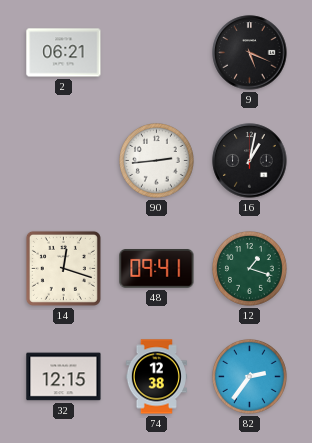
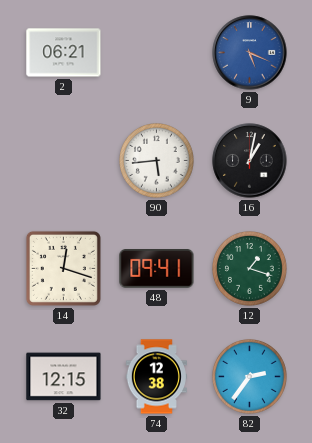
9 dial: black -> blue
90: 2:44 -> 5:44
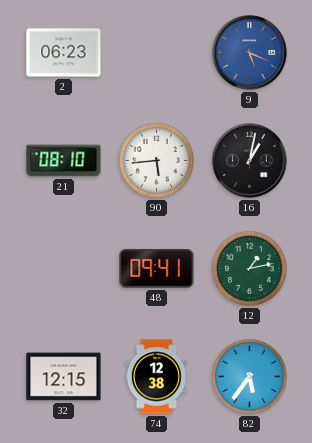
2: 06:21 -> 06:23
21: none -> 08:10
14: 12:18 -> none
12: 1:18 -> 1:13
82: 2:36 -> 5:36
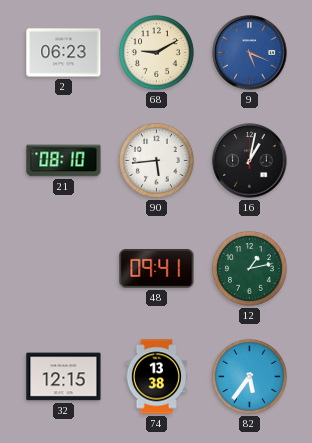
68: none -> 9:10
74: 12:38 -> 13:38
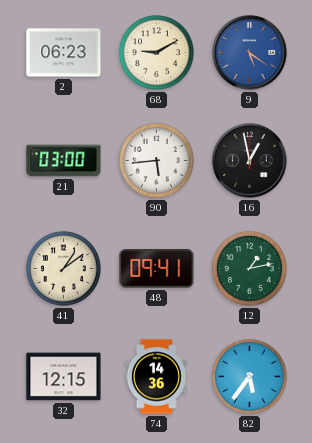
9: 5:19 -> 5:21
21: 08:10 -> 03:00
16: 1:02 -> 12:58
41: none -> 1:09
74: 13:38 -> 14:36
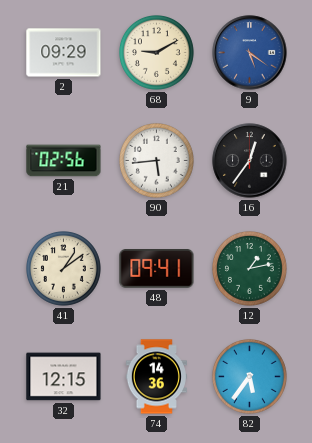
2: 06:23 -> 09:29
21: 03:00 -> 02:56
16: 12:58 -> 12:36
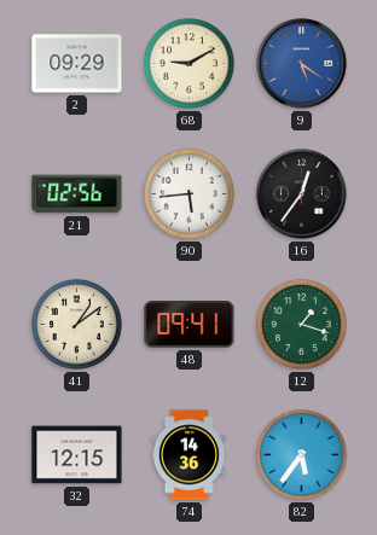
12: 1:13 -> 1:18
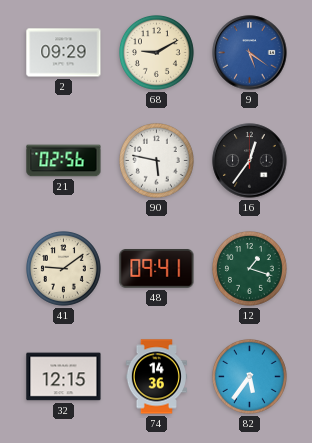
90: 5:44 -> 5:47
41: 1:09 -> 9:09
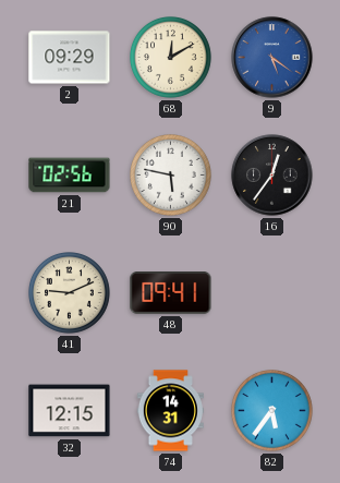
68: 9:10 -> 12:10
41: 9:09 -> 9:11
12: 1:18 -> none
74: 14:36 -> 14:31
